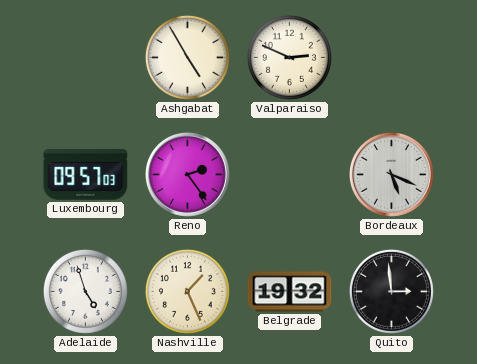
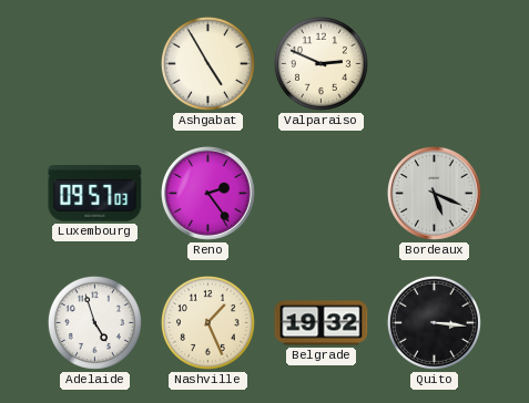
Quito: 2:59 -> 3:16
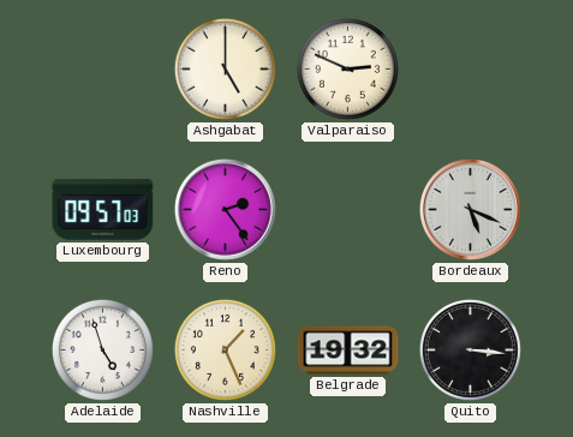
Ashgabat: 4:55 -> 5:00
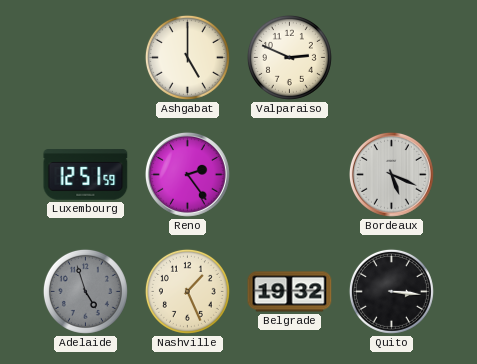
Luxembourg: 09:57 -> 12:51
Adelaide dial: white -> grey
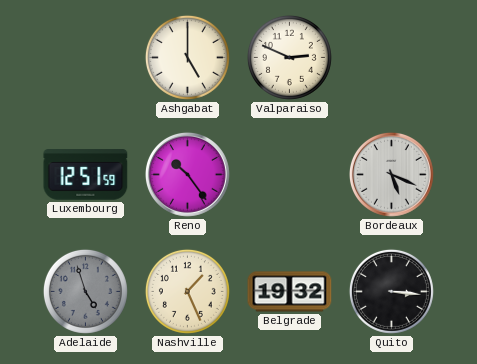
Reno: 2:24 -> 10:24
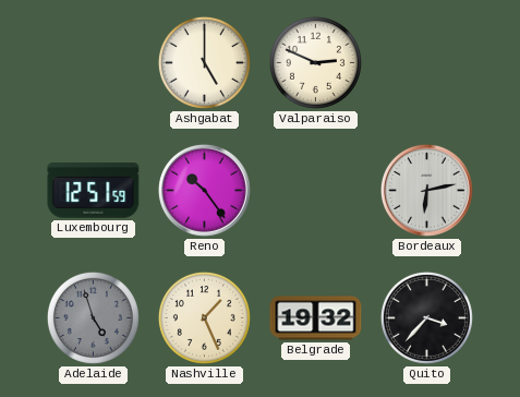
Bordeaux: 5:19 -> 6:13
Quito: 3:16 -> 3:37
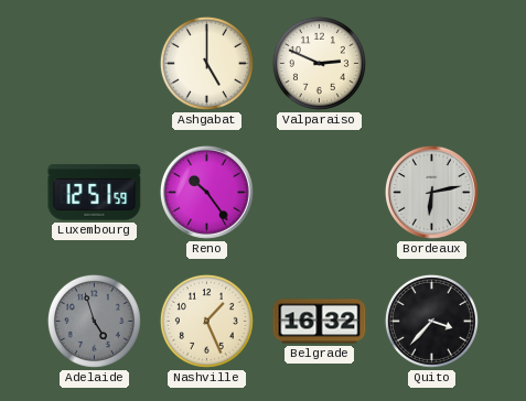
Belgrade: 19:32 -> 16:32
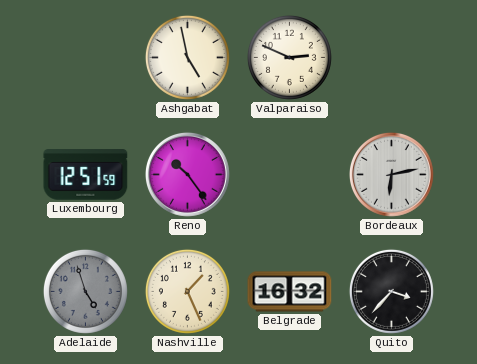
Ashgabat: 5:00 -> 4:58
